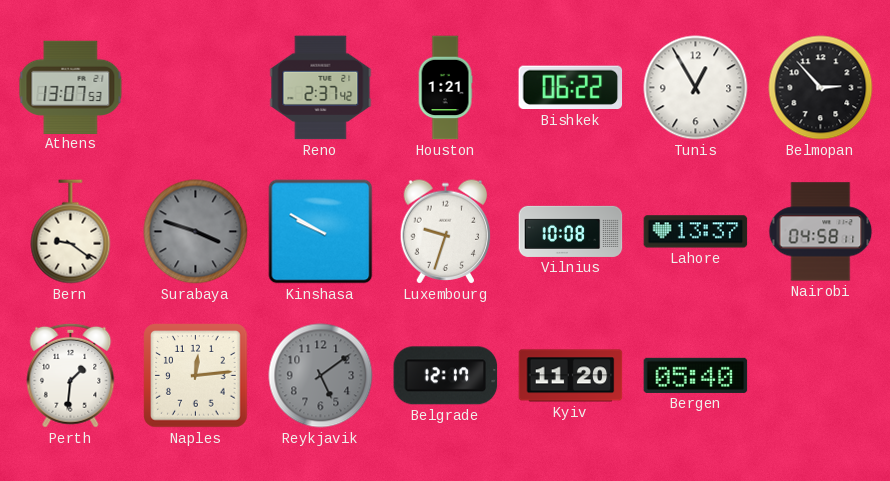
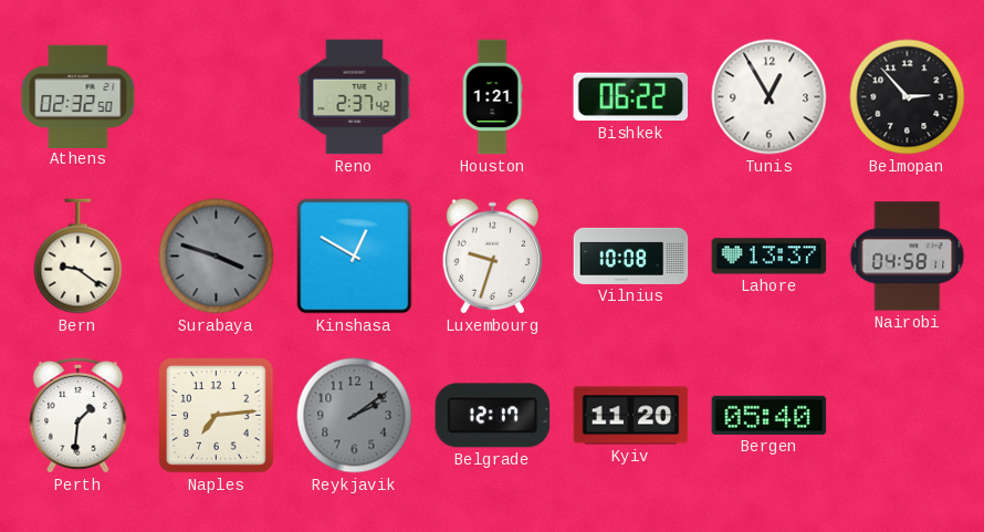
Athens: 13:07 -> 02:32
Kinshasa: 9:50 -> 12:50
Naples: 12:14 -> 7:14
Reykjavik: 5:09 -> 2:09
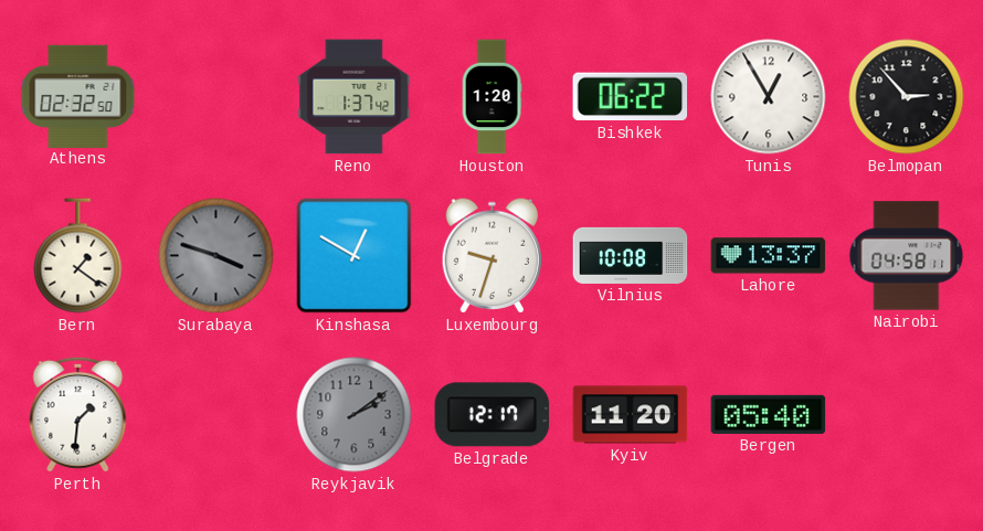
Reno: 2:37 -> 1:37
Houston: 1:21 -> 1:20
Bern: 9:21 -> 1:21
Naples: 7:14 -> none
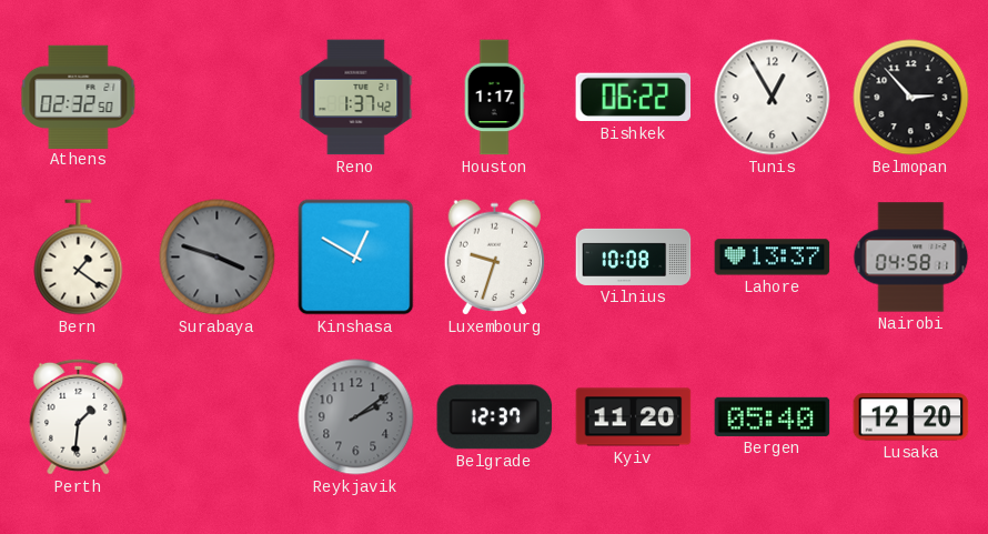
Houston: 1:20 -> 1:17
Belgrade: 12:17 -> 12:37
Lusaka: none -> 12:20
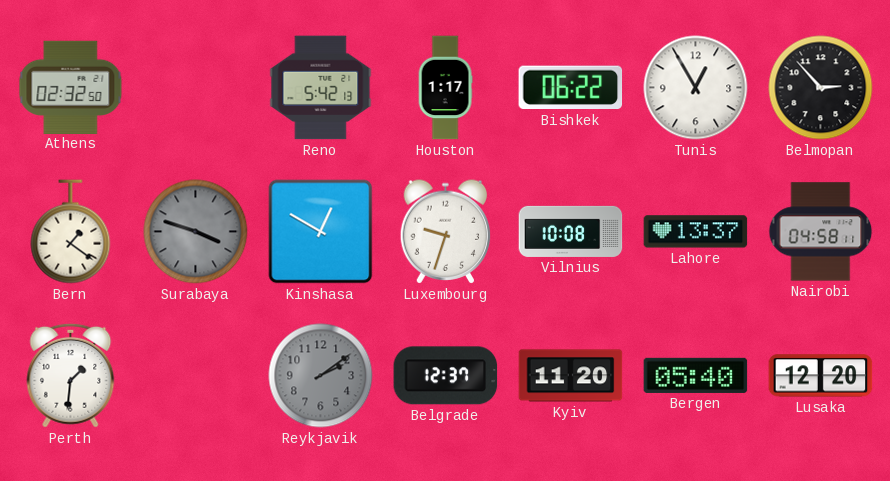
Reno: 1:37 -> 5:42
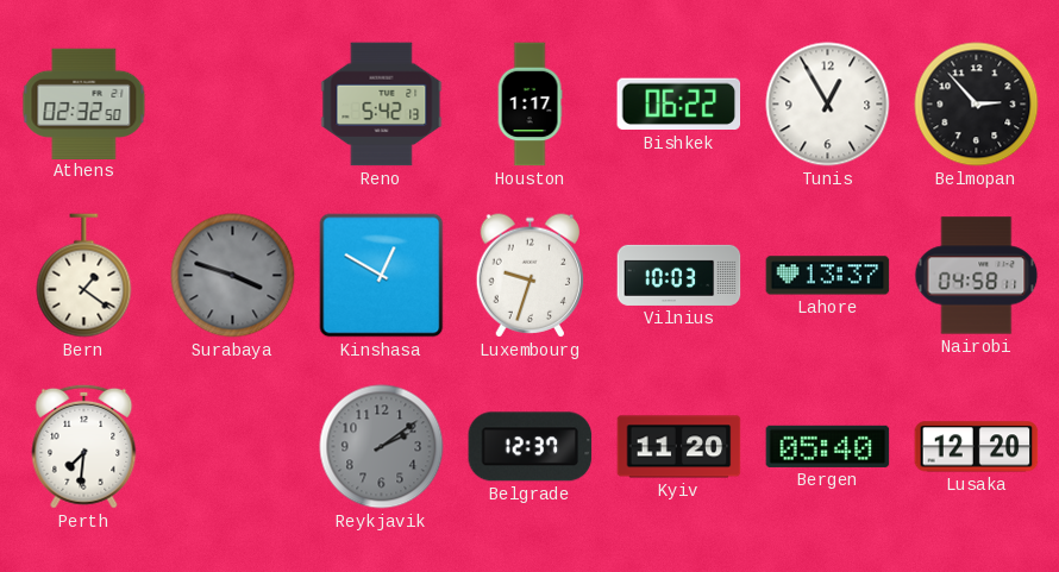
Vilnius: 10:08 -> 10:03
Perth: 1:31 -> 7:31
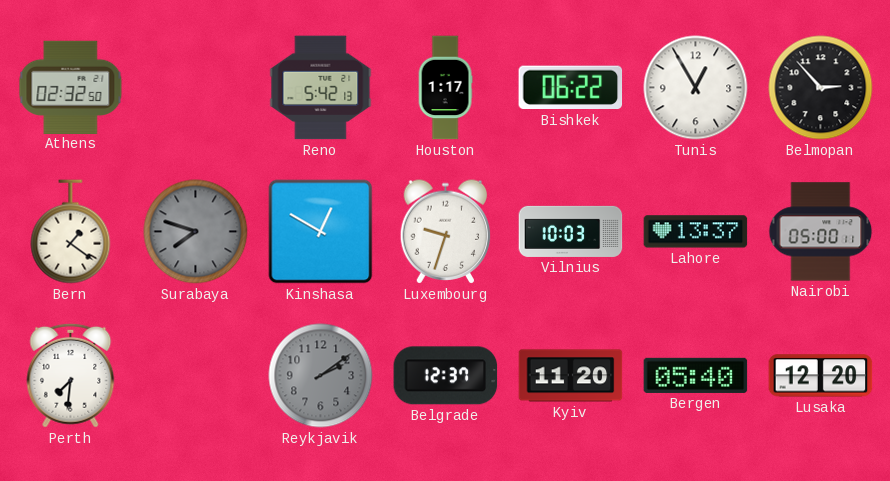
Surabaya: 3:48 -> 7:48
Nairobi: 04:58 -> 05:00
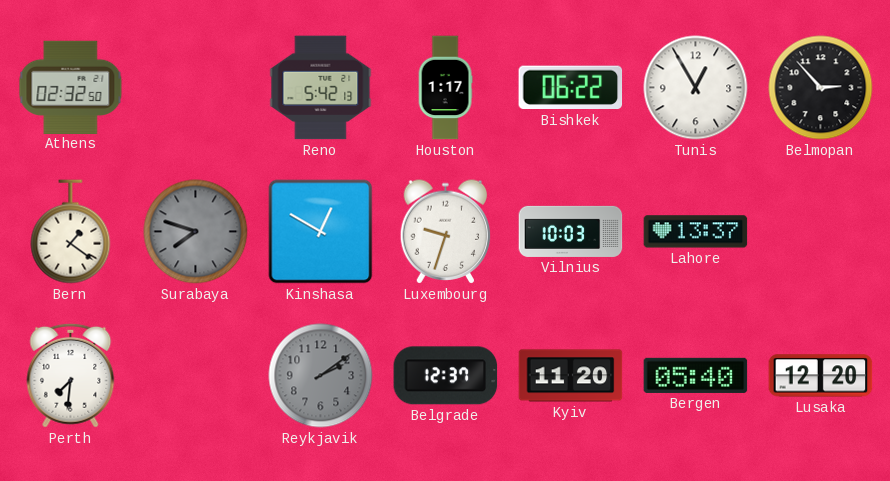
Nairobi: 05:00 -> none
